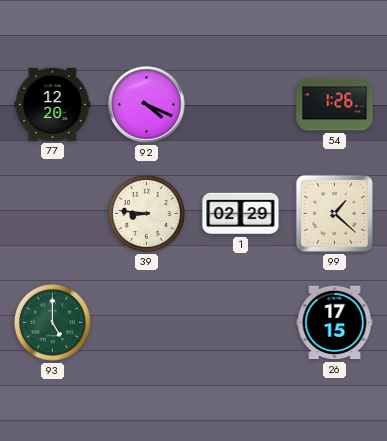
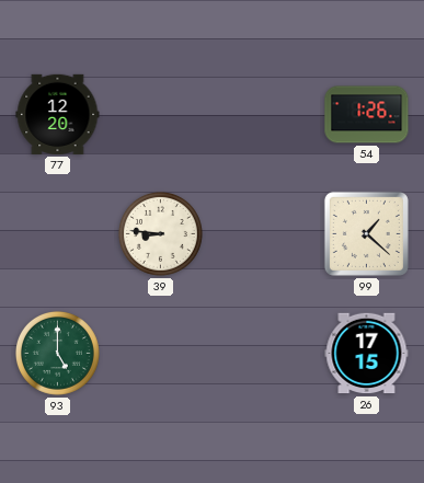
92: 4:19 -> none
1: 02:29 -> none
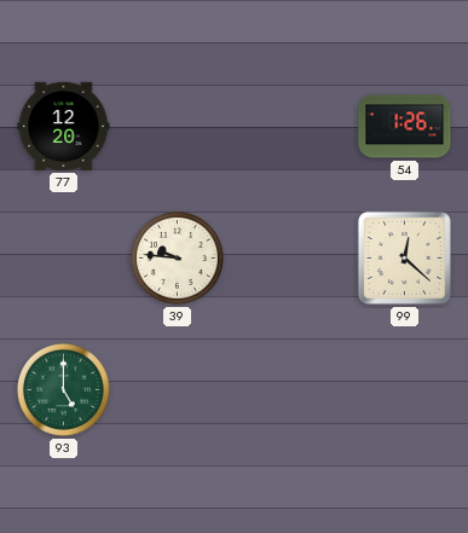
39: 8:46 -> 9:46
99: 1:22 -> 12:22
26: 17:15 -> none
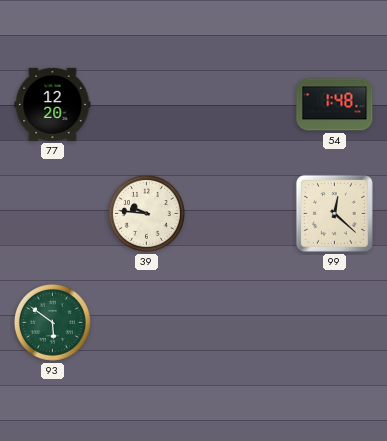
54: 1:26 -> 1:48
93: 5:00 -> 5:51
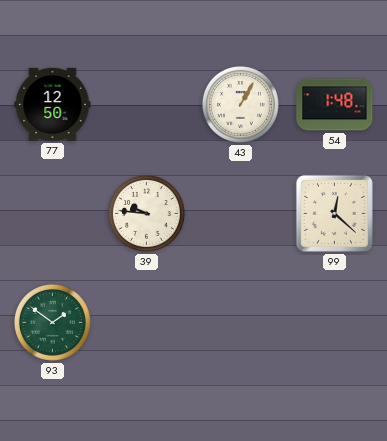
77: 12:20 -> 12:50
43: none -> 1:05
93: 5:51 -> 1:51
